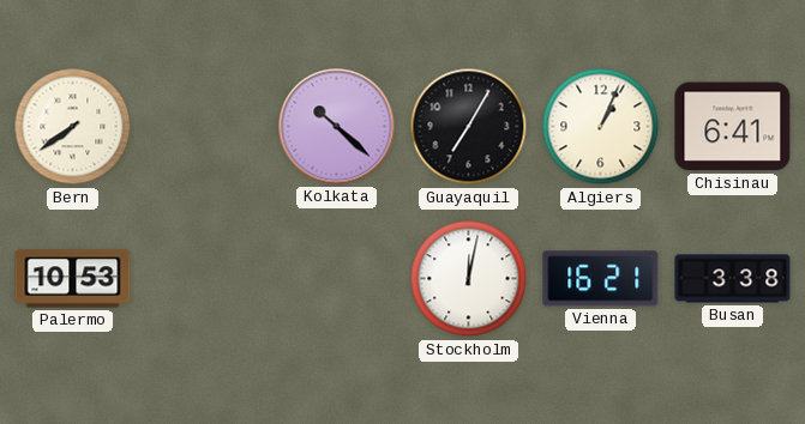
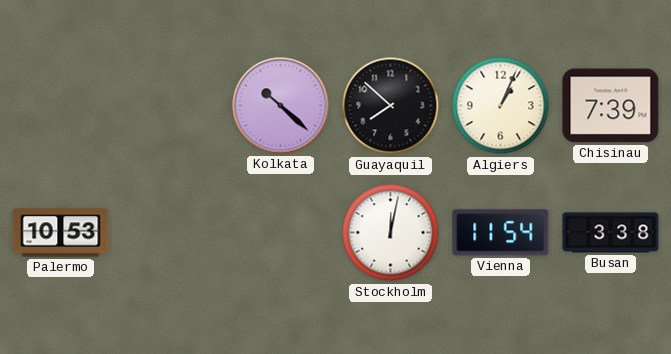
Bern: 7:39 -> none
Guayaquil: 7:05 -> 7:52
Chisinau: 6:41 -> 7:39
Vienna: 16:21 -> 11:54
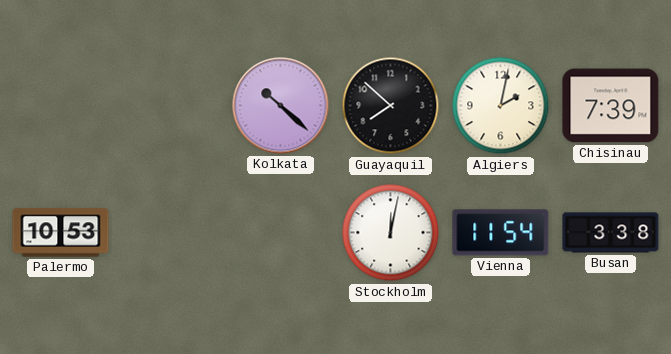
Algiers: 1:04 -> 2:02
